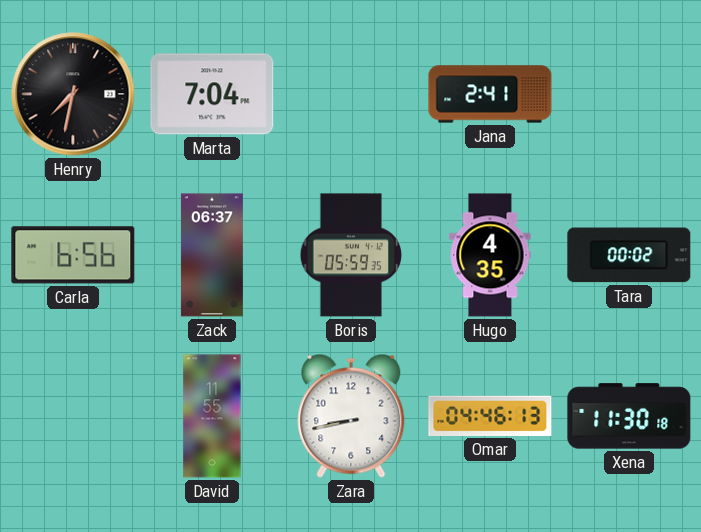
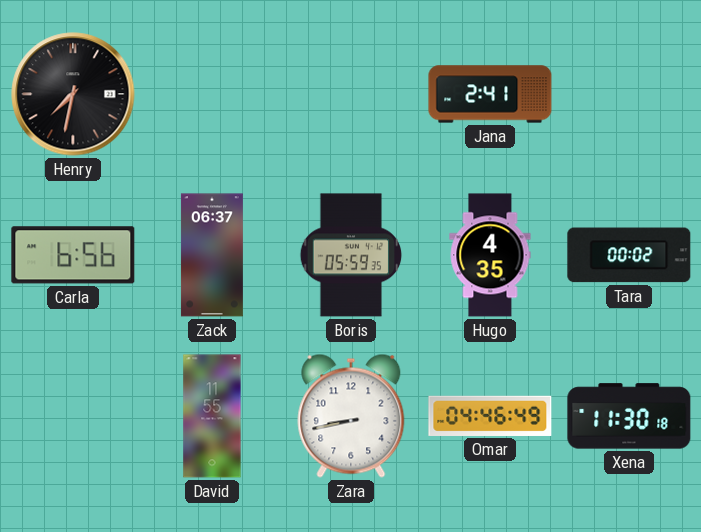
Marta: 7:04 -> none
Omar: 04:46:13 -> 04:46:49
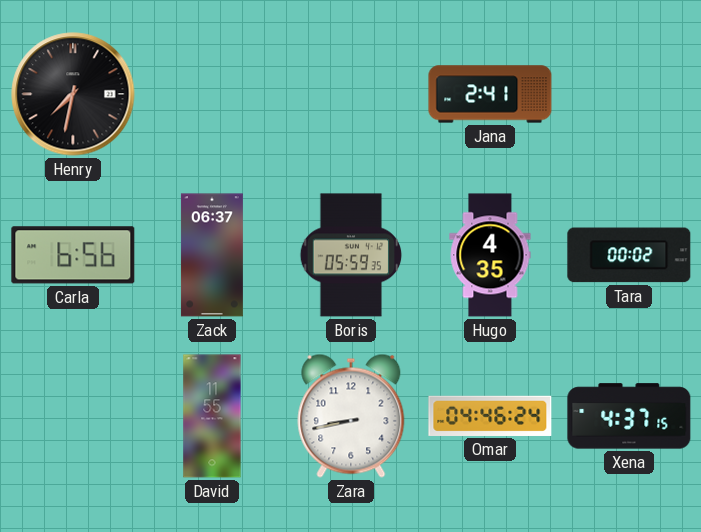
Omar: 04:46:49 -> 04:46:24
Xena: 11:30 -> 4:37
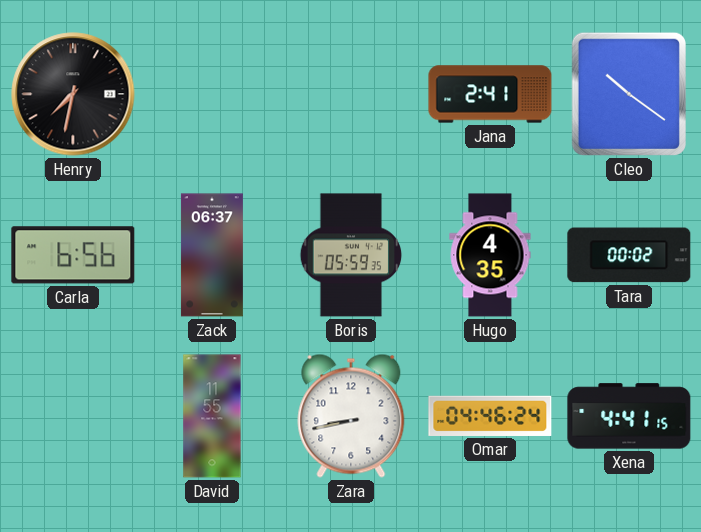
Cleo: none -> 10:21
Xena: 4:37 -> 4:41
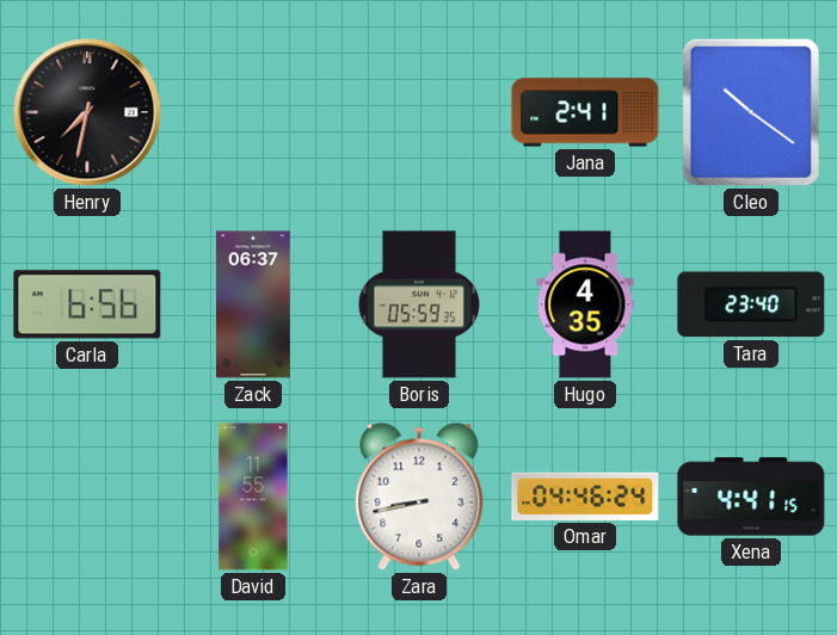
Tara: 00:02 -> 23:40
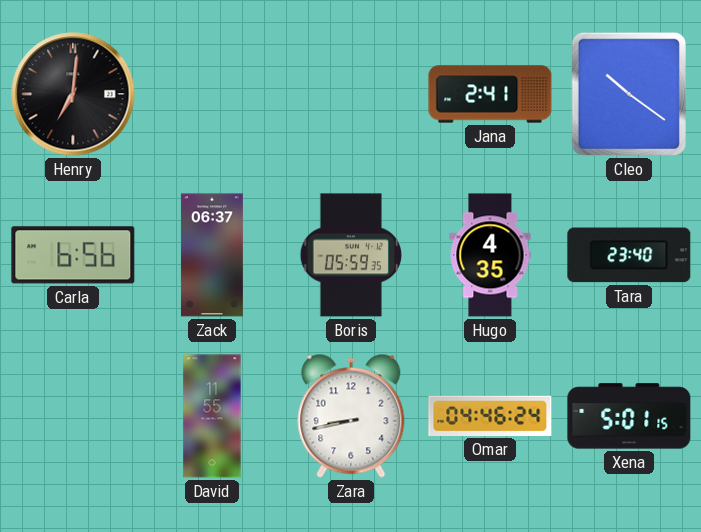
Henry: 7:32 -> 7:01
Xena: 4:41 -> 5:01
